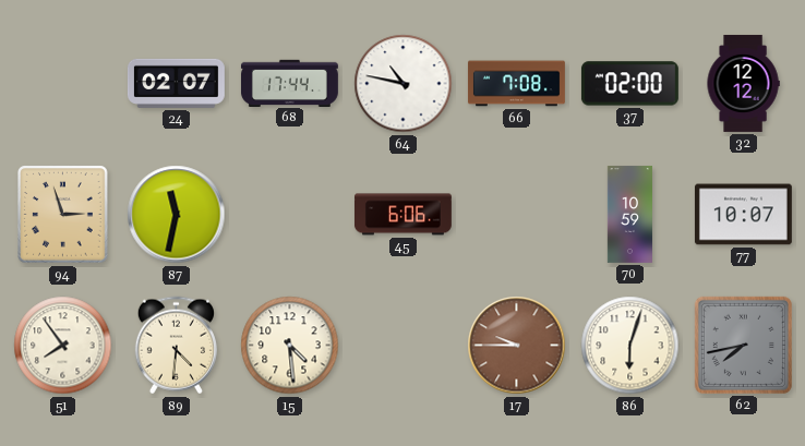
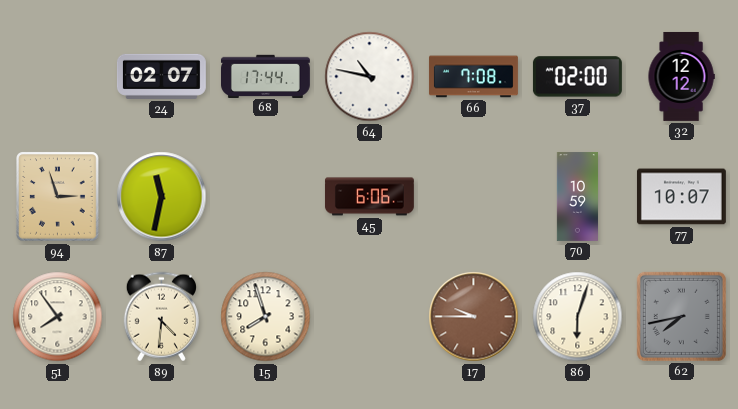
15: 4:29 -> 7:57
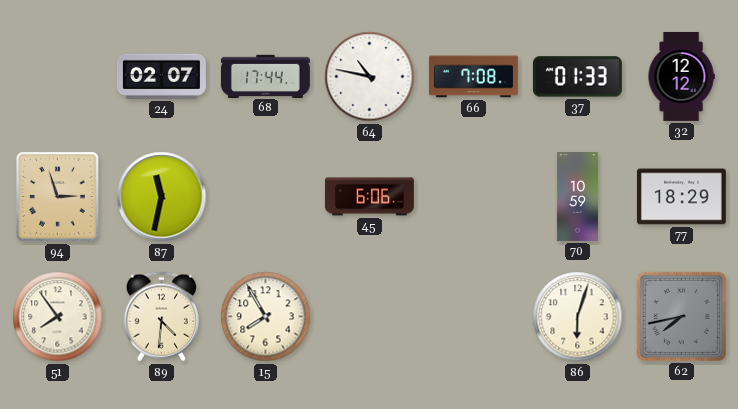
37: 02:00 -> 01:33
77: 10:07 -> 18:29
15: 7:57 -> 7:55
17: 9:45 -> none
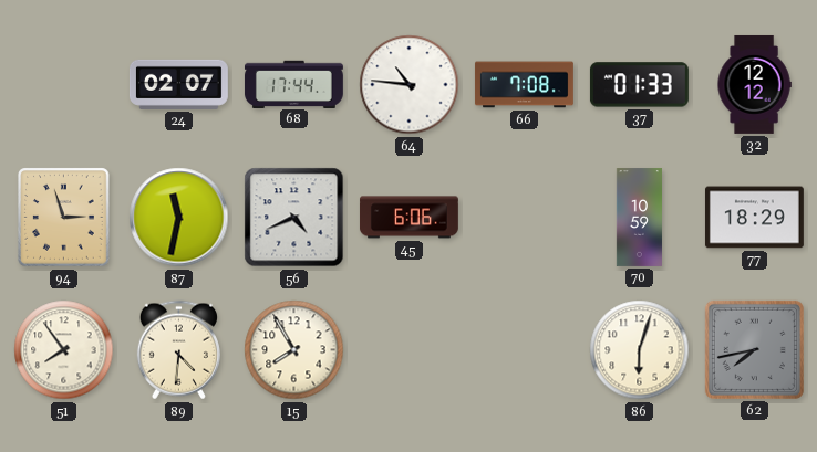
64: 10:47 -> 10:46
56: none -> 4:41
